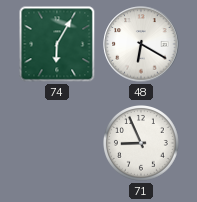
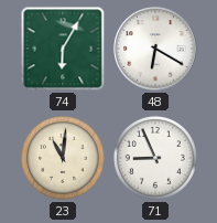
23: none -> 11:01
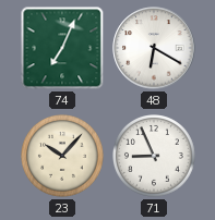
74: 6:05 -> 7:04
23: 11:01 -> 10:07
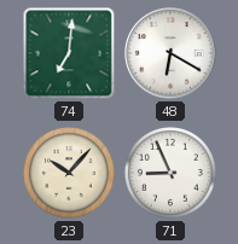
74: 7:04 -> 7:01
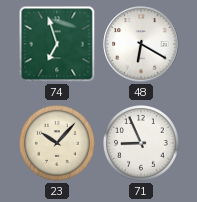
74: 7:01 -> 6:57
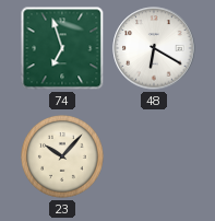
71: 8:56 -> none
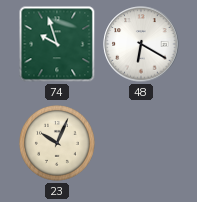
74: 6:57 -> 9:57
23: 10:07 -> 10:04
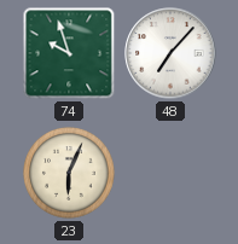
48: 6:20 -> 7:07
23: 10:04 -> 6:04
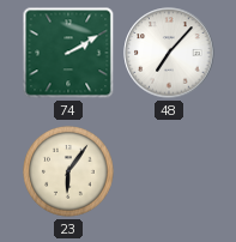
74: 9:57 -> 2:10
23: 6:04 -> 6:06
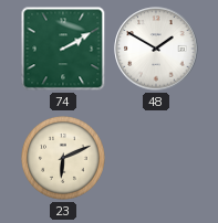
48: 7:07 -> 1:50
23: 6:06 -> 6:11
